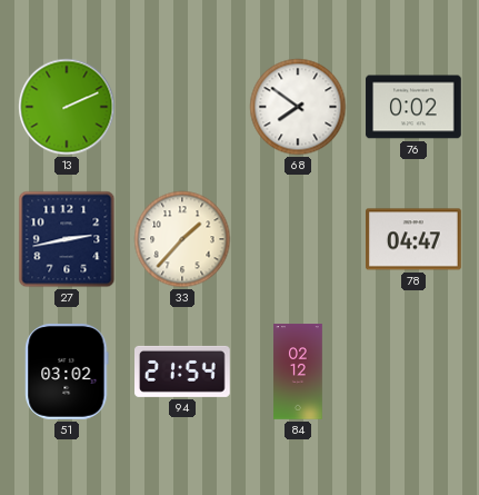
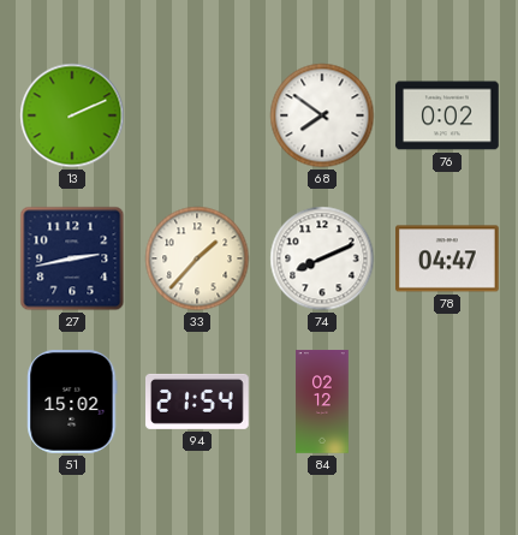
74: none -> 8:11
51: 03:02 -> 15:02
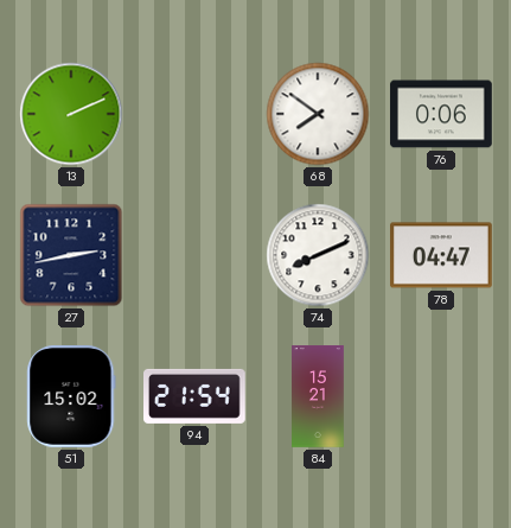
76: 0:02 -> 0:06
33: 1:37 -> none
84: 02:12 -> 15:21
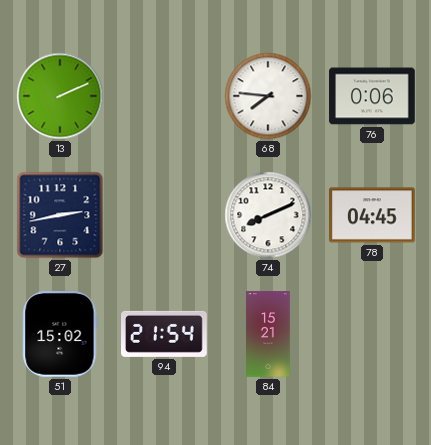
68: 7:51 -> 7:46
78: 04:47 -> 04:45
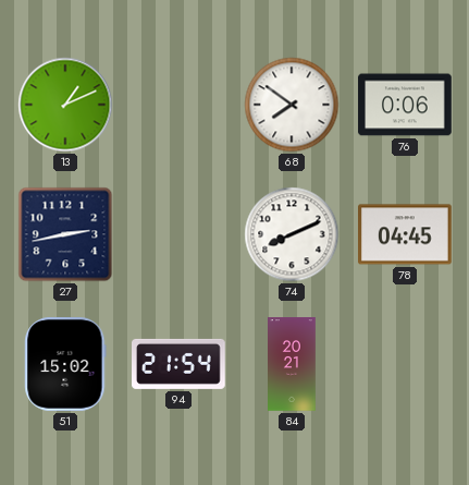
13: 2:11 -> 1:11
68: 7:46 -> 7:51
84: 15:21 -> 20:21
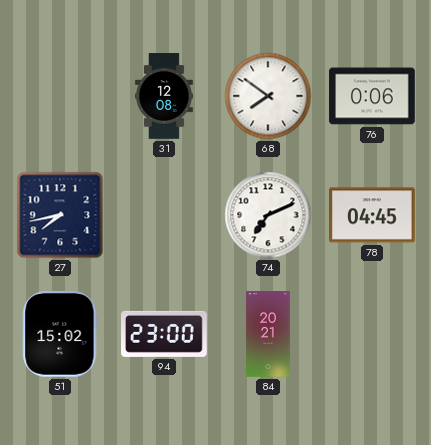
13: 1:11 -> none
31: none -> 12:08
27: 2:43 -> 7:43
74: 8:11 -> 7:11
94: 21:54 -> 23:00
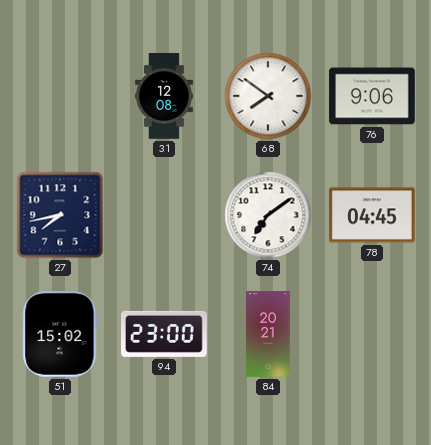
76: 0:06 -> 9:06
74: 7:11 -> 7:09
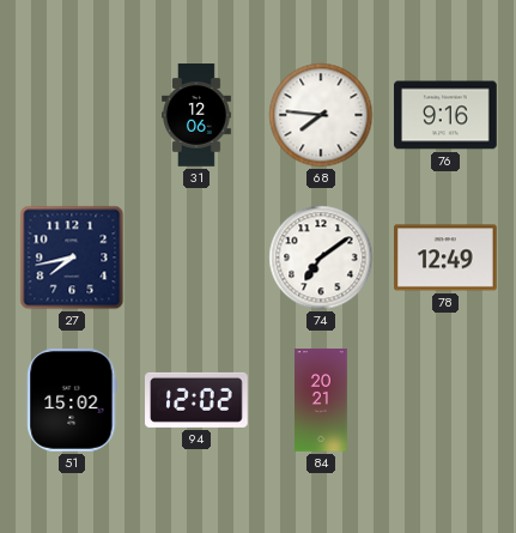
31: 12:08 -> 12:06
68: 7:51 -> 7:46
76: 9:06 -> 9:16
78: 04:45 -> 12:49
94: 23:00 -> 12:02
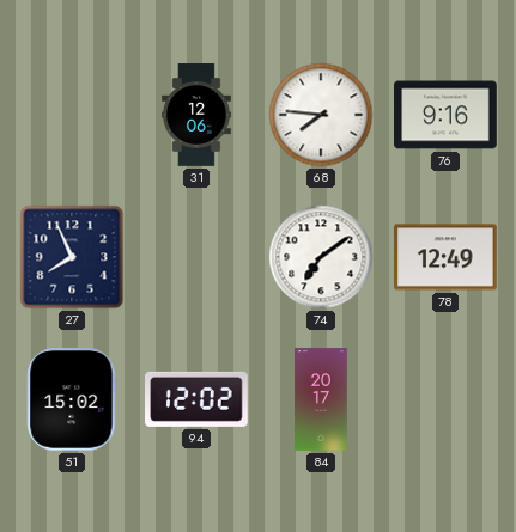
27: 7:43 -> 7:56
84: 20:21 -> 20:17
